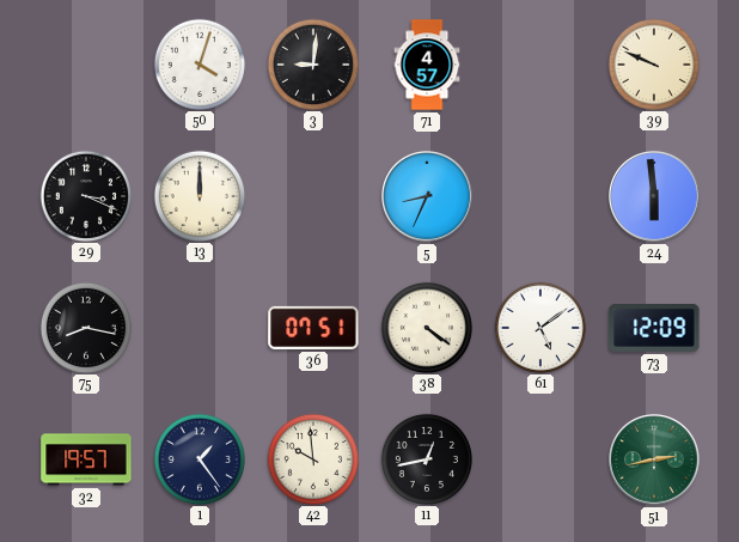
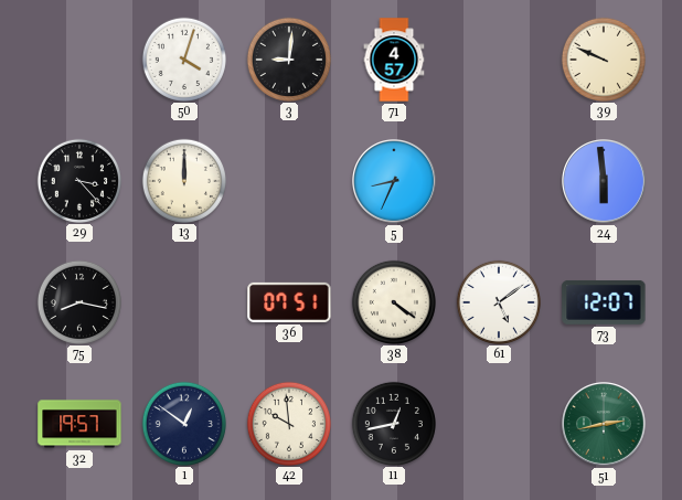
29: 3:19 -> 3:23
73: 12:09 -> 12:07
1: 1:24 -> 12:51
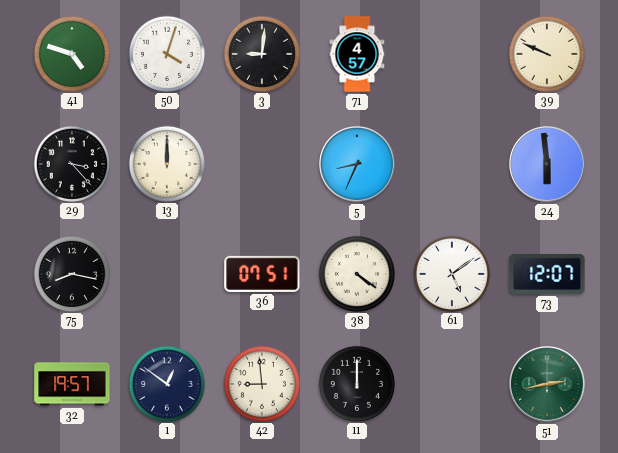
41: none -> 4:48
42: 9:59 -> 8:59
11: 12:43 -> 12:00
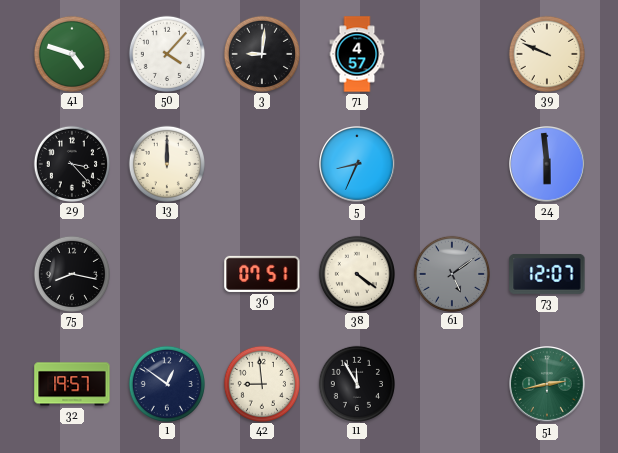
50: 4:03 -> 4:07
61 dial: white -> grey
11: 12:00 -> 11:55
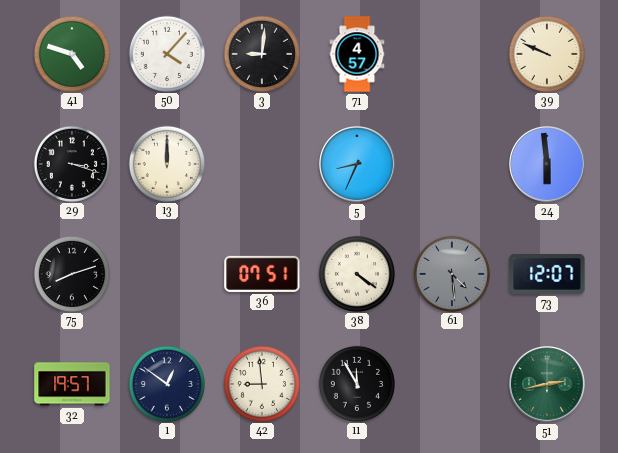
29: 3:23 -> 3:18
75: 8:17 -> 8:12
61: 5:09 -> 4:29
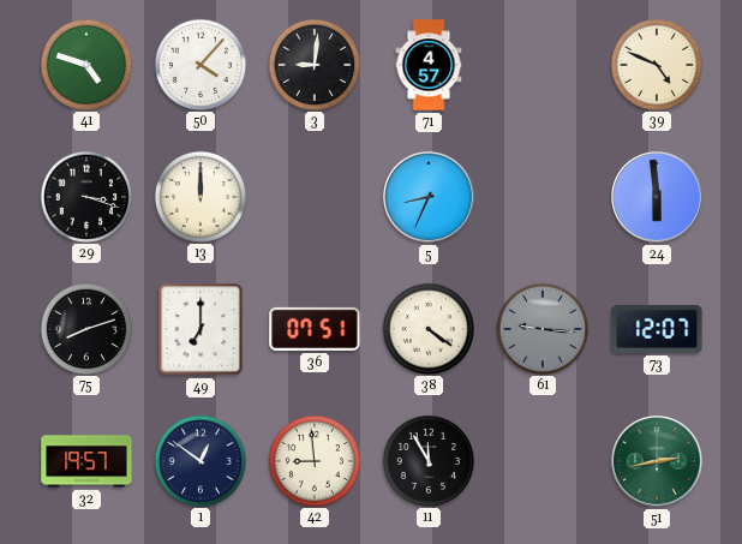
39: 9:49 -> 4:49
49: none -> 7:00
61: 4:29 -> 9:16
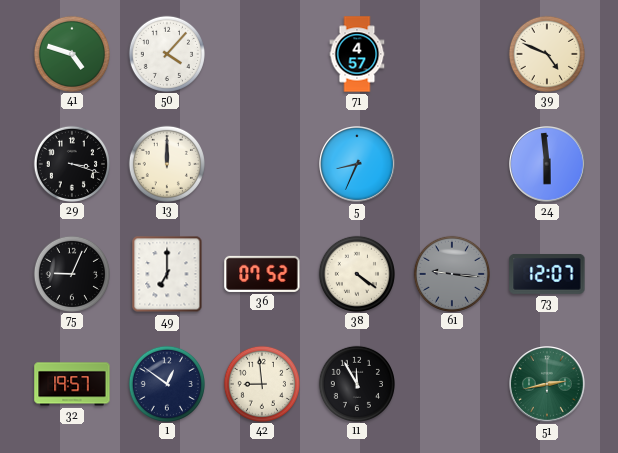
3: 9:01 -> none
75: 8:12 -> 9:04
36: 07:51 -> 07:52
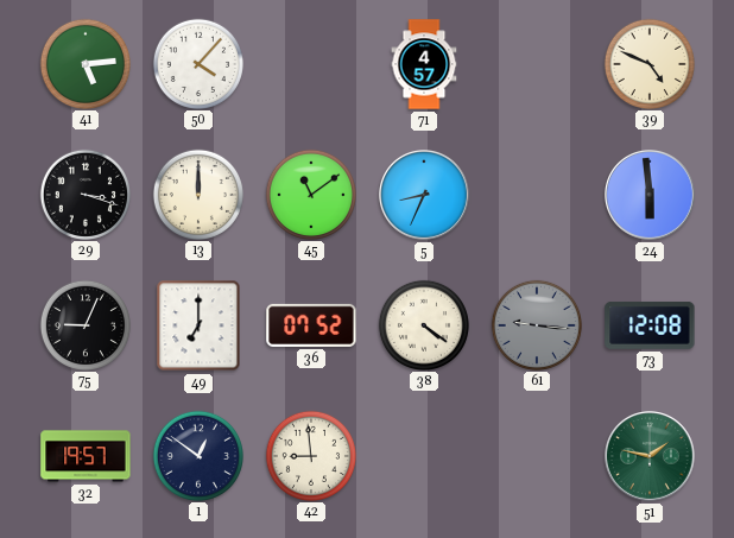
41: 4:48 -> 5:14
45: none -> 11:09
73: 12:07 -> 12:08
11: 11:55 -> none
51: 2:43 -> 1:47
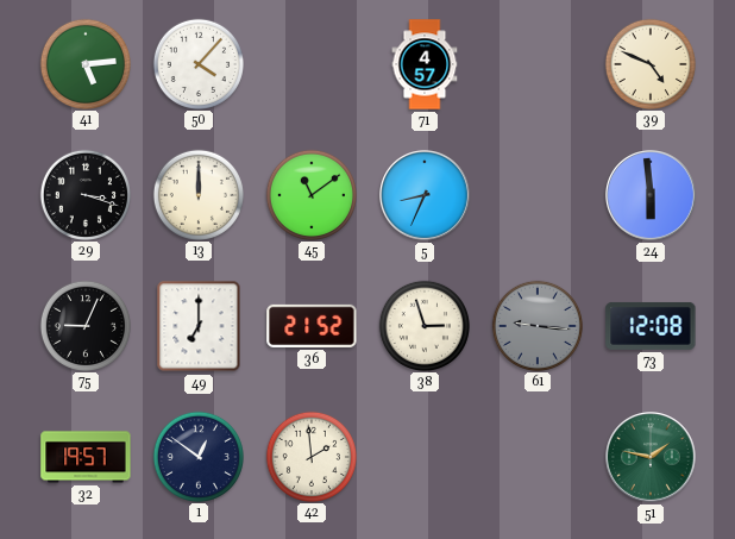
36: 07:52 -> 21:52
38: 4:21 -> 2:57
42: 8:59 -> 1:59
